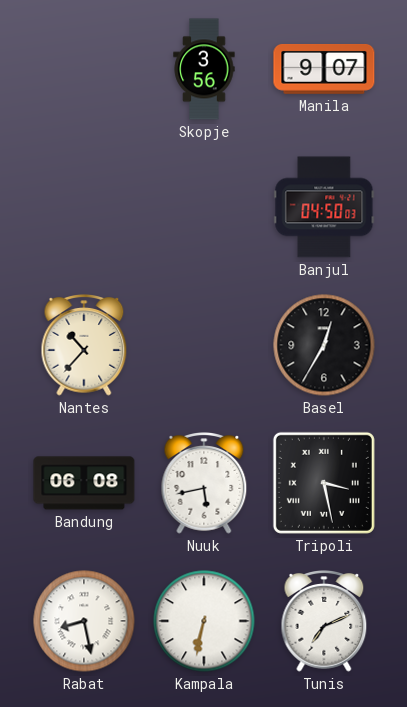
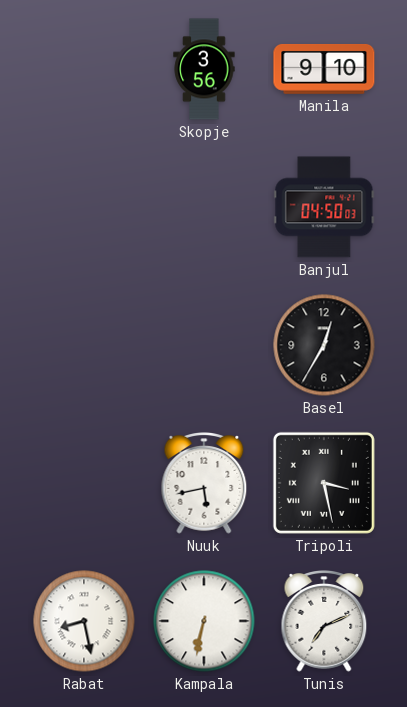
Manila: 9:07 -> 9:10
Nantes: 10:37 -> none
Bandung: 06:08 -> none
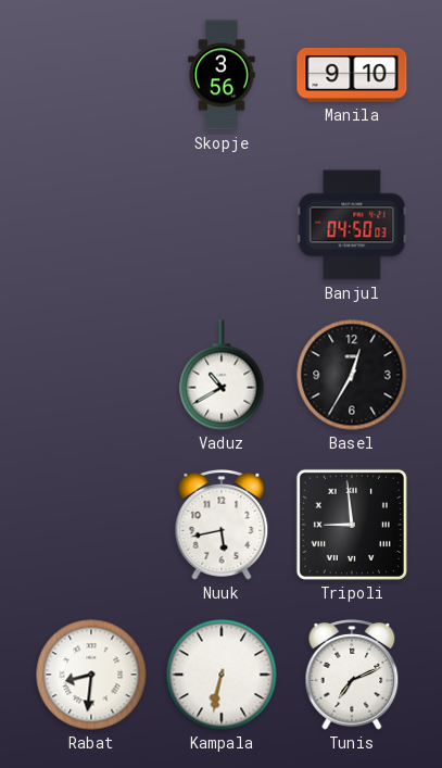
Vaduz: none -> 10:40
Tripoli: 3:28 -> 8:59
Rabat: 8:28 -> 8:31
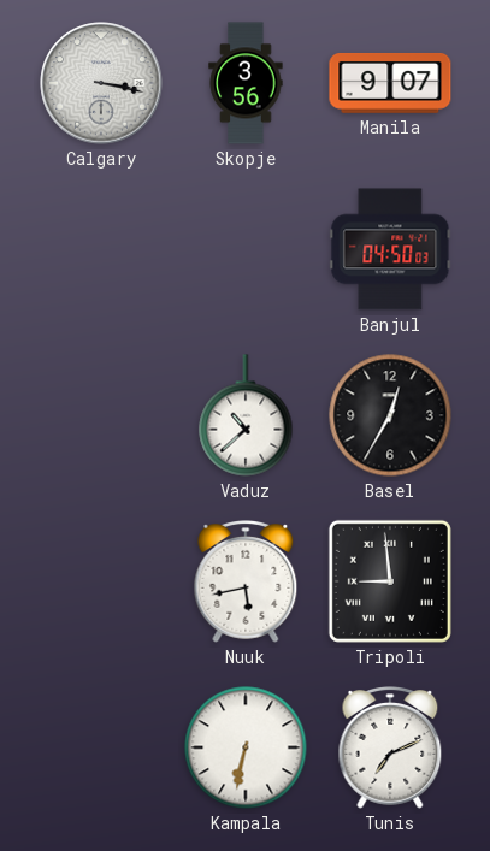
Calgary: none -> 3:17
Manila: 9:10 -> 9:07
Vaduz: 10:40 -> 10:38
Rabat: 8:31 -> none
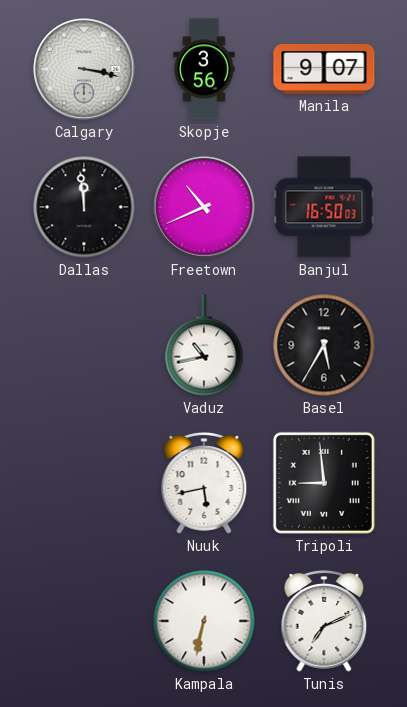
Dallas: none -> 11:59
Freetown: none -> 10:41
Banjul: 04:50 -> 16:50
Vaduz: 10:38 -> 10:43
Basel: 12:35 -> 5:35
